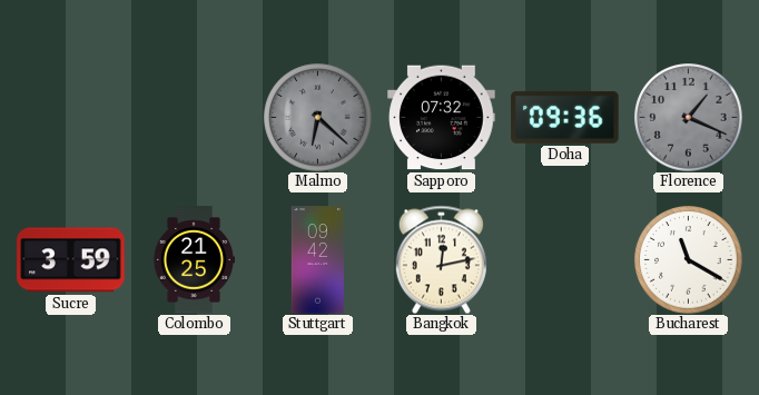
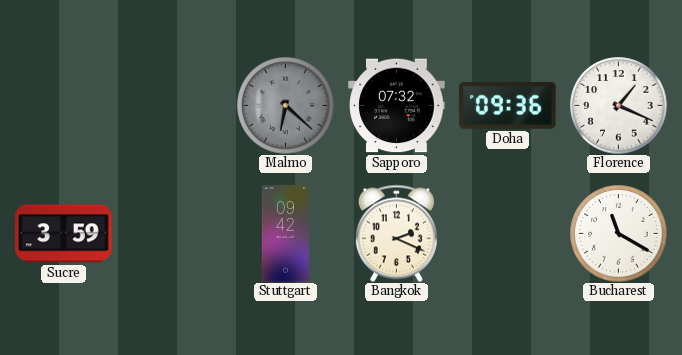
Florence dial: grey -> white
Colombo: 21:25 -> none
Bangkok: 12:13 -> 2:19
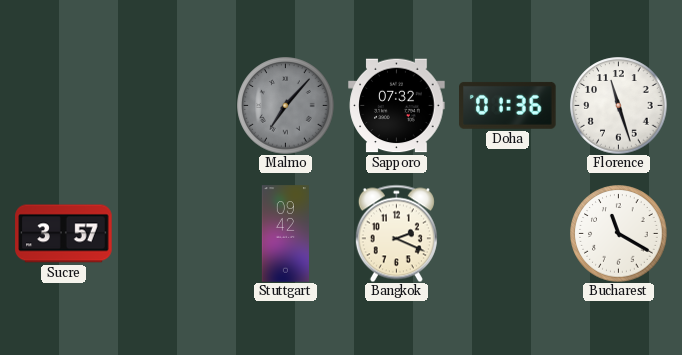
Malmo: 6:22 -> 7:07
Doha: 09:36 -> 01:36
Florence: 1:19 -> 11:27
Sucre: 3:59 -> 3:57
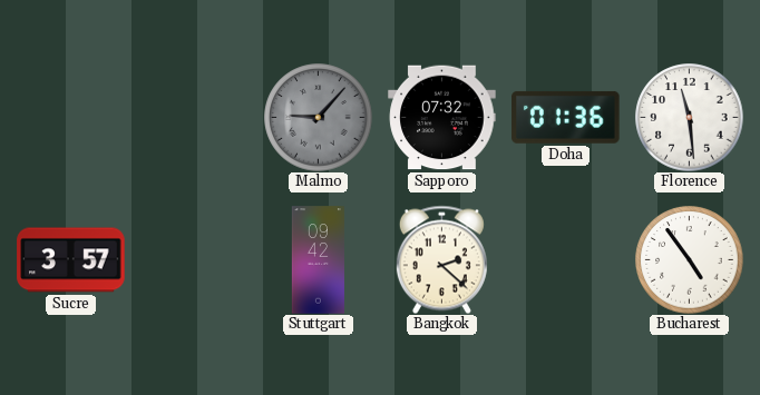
Malmo: 7:07 -> 9:07
Florence: 11:27 -> 11:29
Bangkok: 2:19 -> 2:22
Bucharest: 11:20 -> 4:54
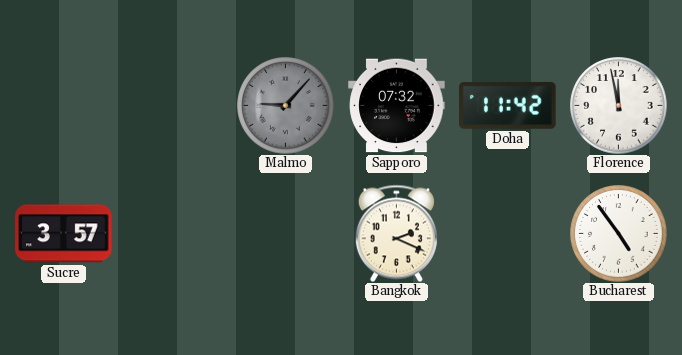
Doha: 01:36 -> 11:42
Florence: 11:29 -> 11:58
Stuttgart: 09:42 -> none
Bangkok: 2:22 -> 2:19
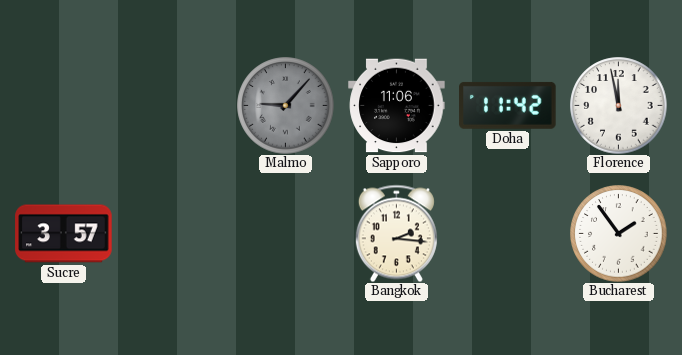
Sapporo: 07:32 -> 11:06
Bangkok: 2:19 -> 2:16
Bucharest: 4:54 -> 1:54
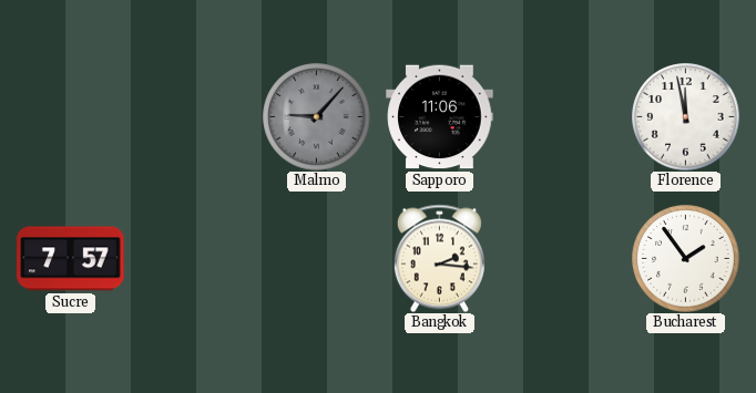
Doha: 11:42 -> none
Sucre: 3:57 -> 7:57
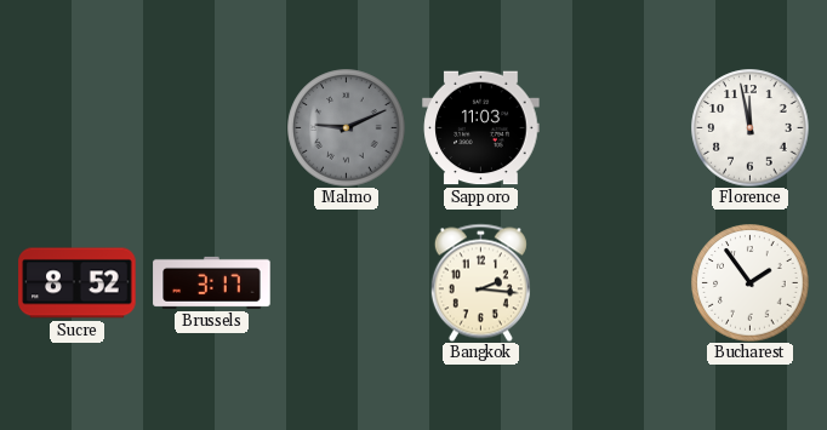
Malmo: 9:07 -> 9:11
Sapporo: 11:06 -> 11:03
Sucre: 7:57 -> 8:52
Brussels: none -> 3:17
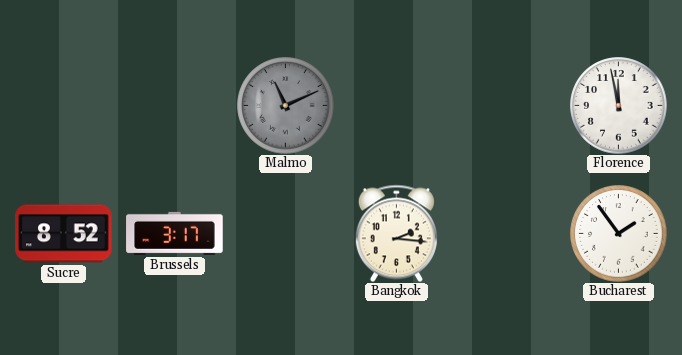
Malmo: 9:11 -> 11:11
Sapporo: 11:03 -> none
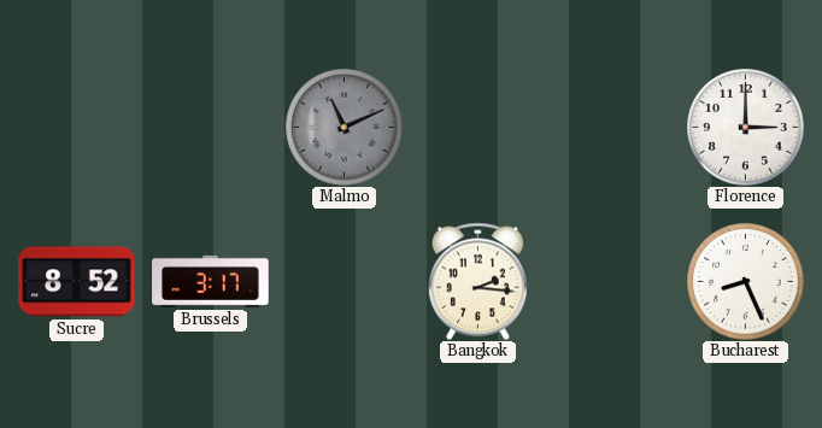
Florence: 11:58 -> 3:00
Bucharest: 1:54 -> 8:26
